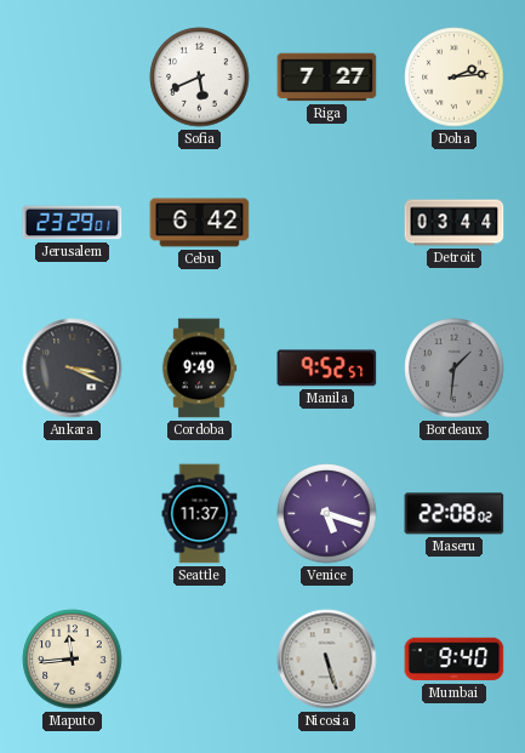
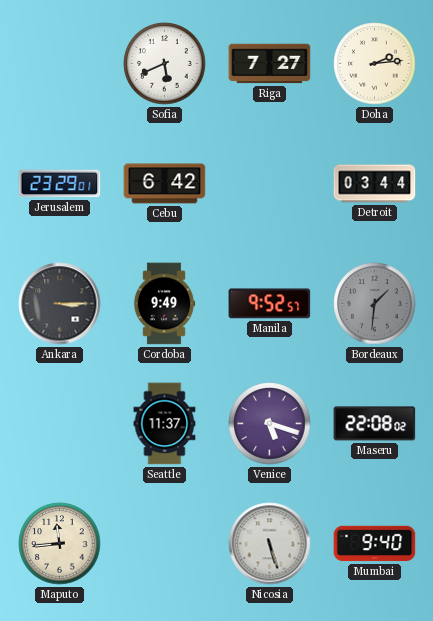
Ankara: 3:19 -> 3:15
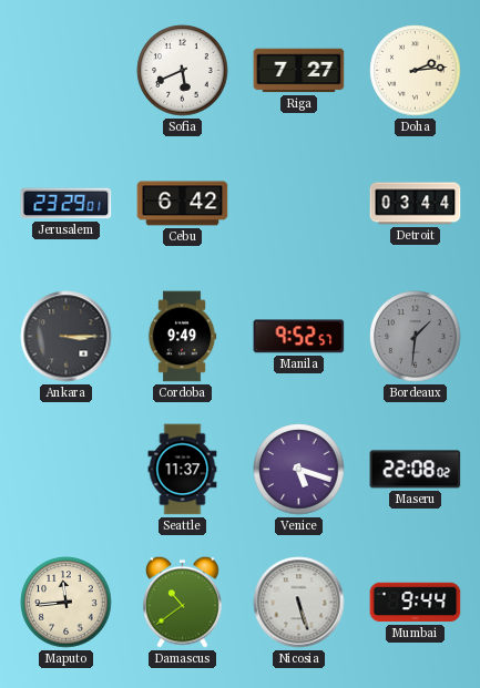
Damascus: none -> 10:39
Mumbai: 9:40 -> 9:44
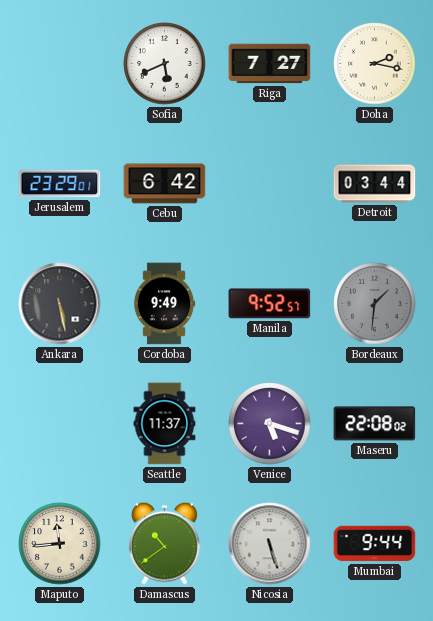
Doha: 2:14 -> 2:17
Ankara: 3:15 -> 5:28
